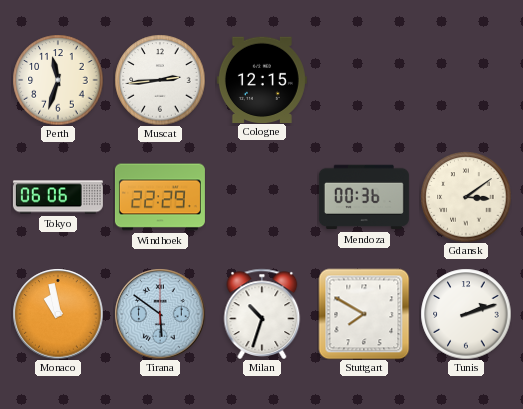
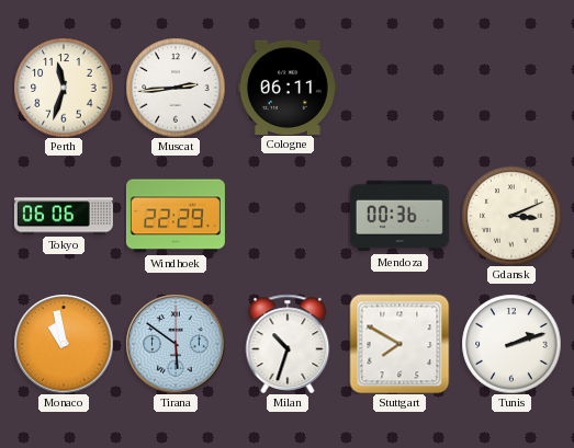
Cologne: 12:15 -> 06:11
Gdansk: 3:09 -> 3:11
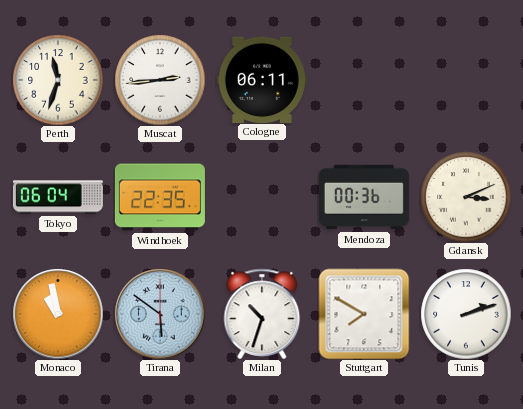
Tokyo: 06:06 -> 06:04
Windhoek: 22:29 -> 22:35
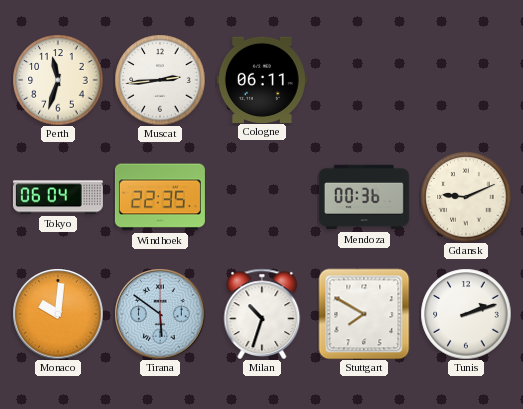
Gdansk: 3:11 -> 9:11
Monaco: 10:58 -> 10:01
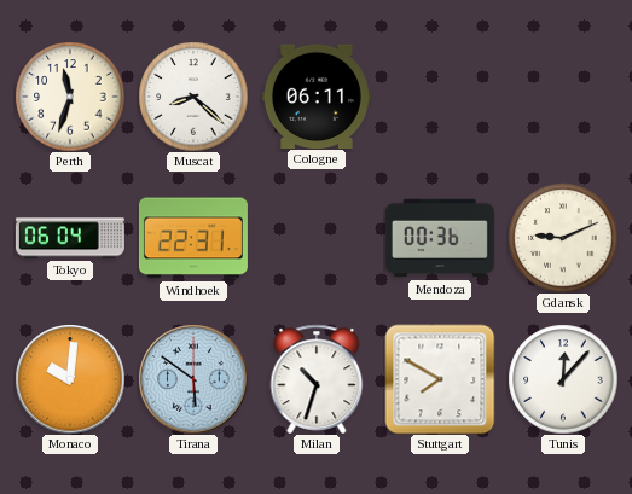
Muscat: 2:44 -> 8:22
Windhoek: 22:35 -> 22:31
Tunis: 2:12 -> 12:07
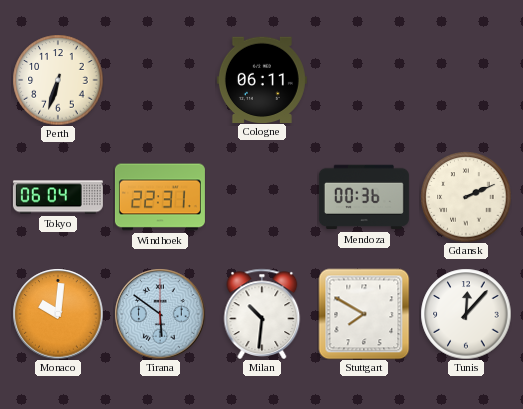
Perth: 11:33 -> 6:33
Muscat: 8:22 -> none
Gdansk: 9:11 -> 2:11
Milan: 10:33 -> 10:31
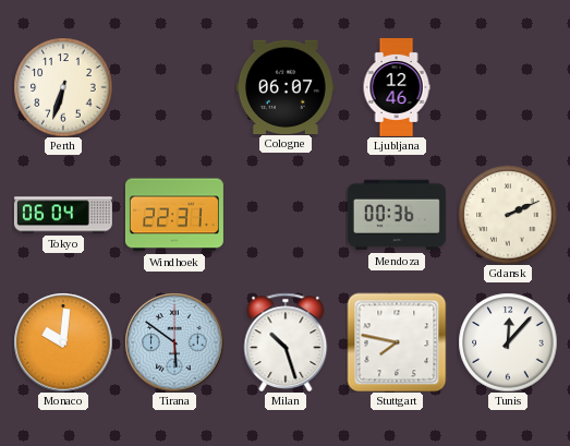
Cologne: 06:11 -> 06:07
Ljubljana: none -> 12:46
Milan: 10:31 -> 10:27
Stuttgart: 7:50 -> 7:47
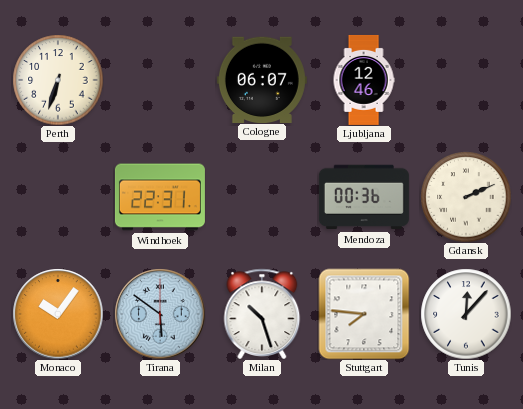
Tokyo: 06:04 -> none
Monaco: 10:01 -> 10:06
Stuttgart: 7:47 -> 7:46
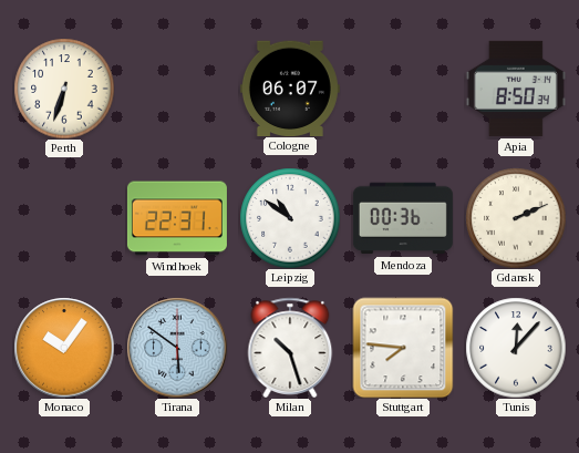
Ljubljana: 12:46 -> none
Apia: none -> 8:50
Leipzig: none -> 10:51
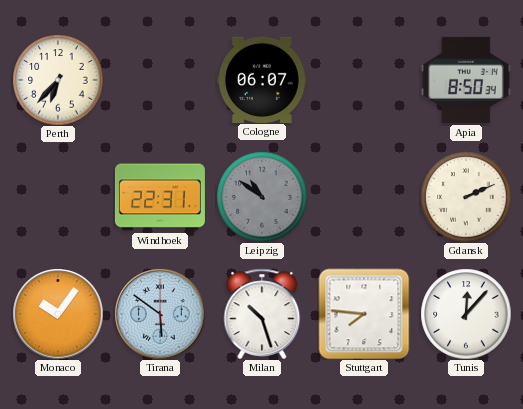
Perth: 6:33 -> 6:37
Leipzig dial: white -> grey
Mendoza: 00:36 -> none
